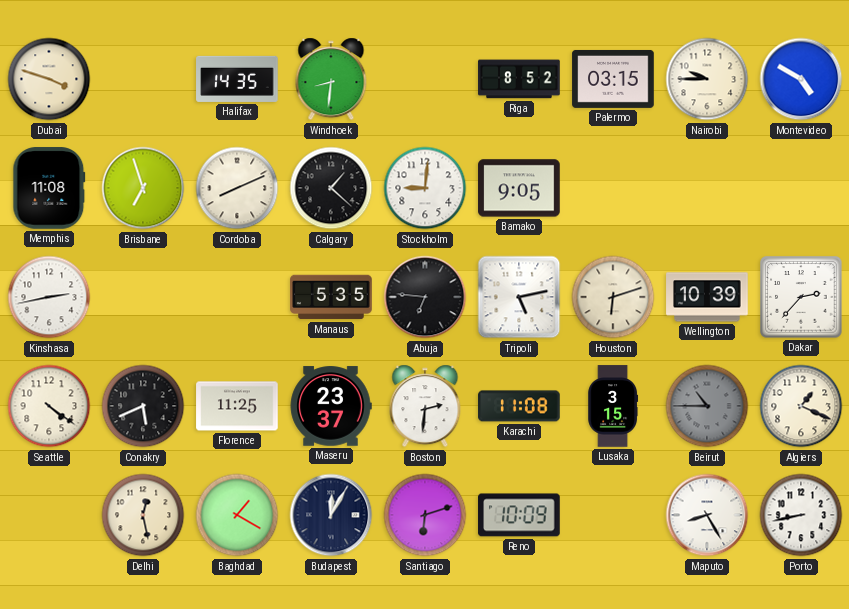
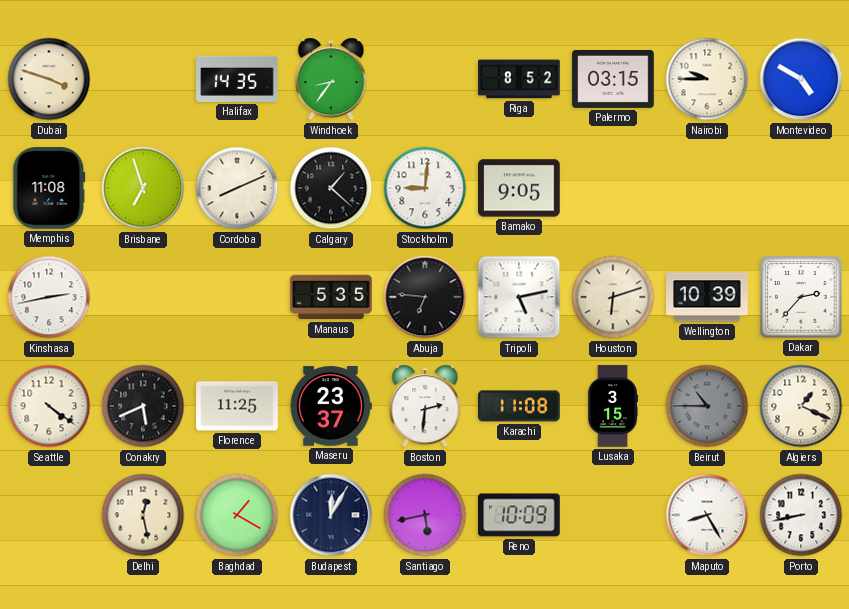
Windhoek: 8:31 -> 8:36
Santiago: 6:12 -> 5:43
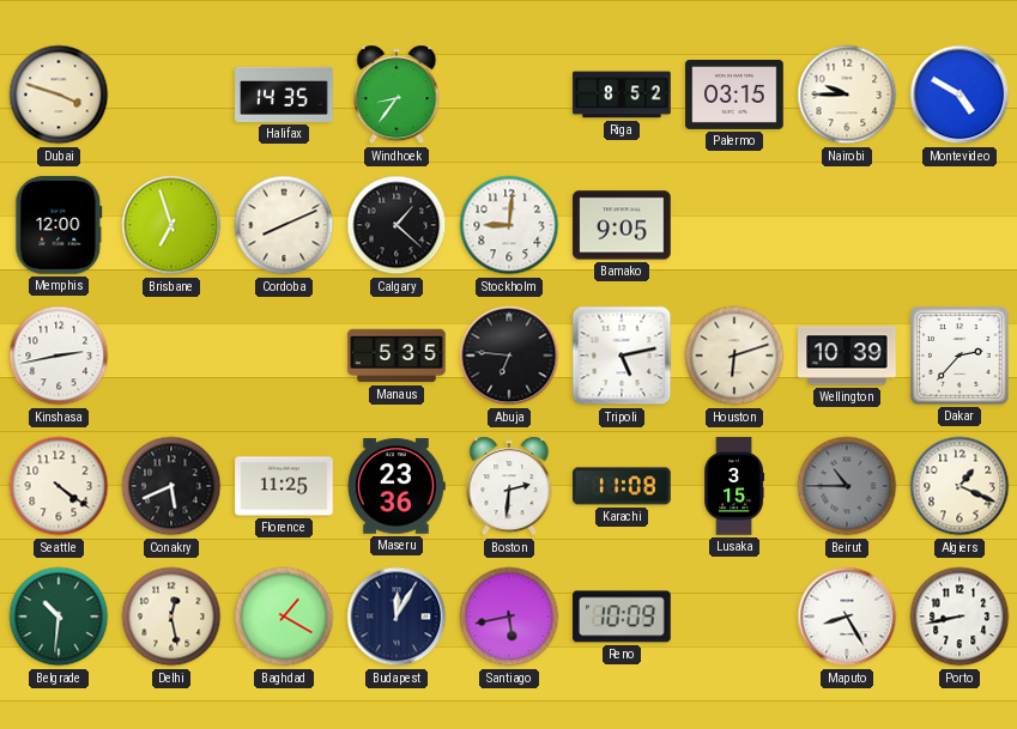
Memphis: 11:08 -> 12:00
Maseru: 23:37 -> 23:36
Belgrade: none -> 10:31
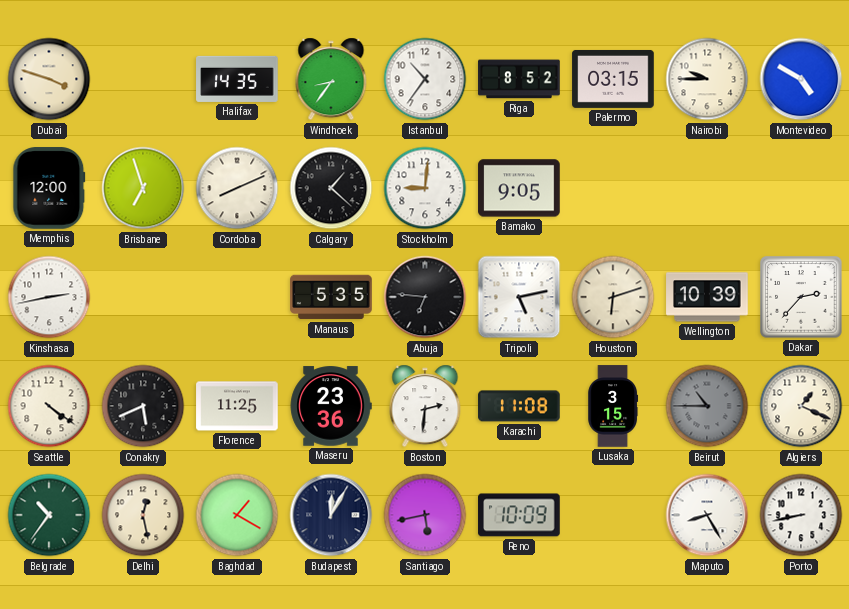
Istanbul: none -> 10:36
Belgrade: 10:31 -> 10:36
